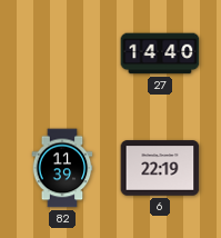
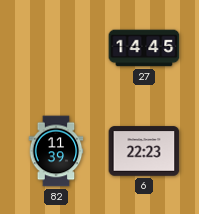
27: 14:40 -> 14:45
6: 22:19 -> 22:23
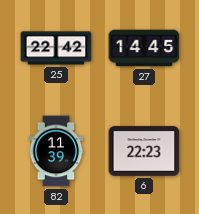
25: none -> 22:42
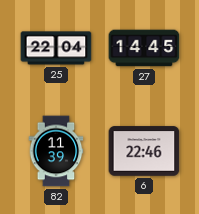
25: 22:42 -> 22:04
6: 22:23 -> 22:46
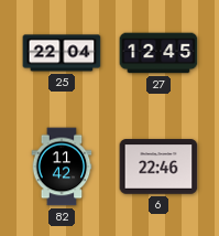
27: 14:45 -> 12:45
82: 11:39 -> 11:42
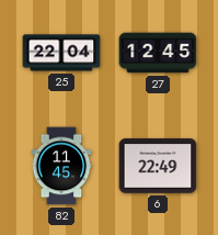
82: 11:42 -> 11:45
6: 22:46 -> 22:49
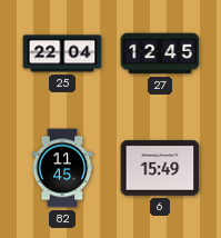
6: 22:49 -> 15:49
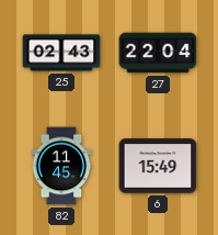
25: 22:04 -> 02:43
27: 12:45 -> 22:04
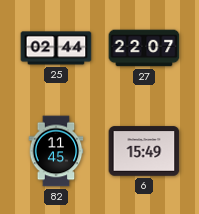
25: 02:43 -> 02:44
27: 22:04 -> 22:07
